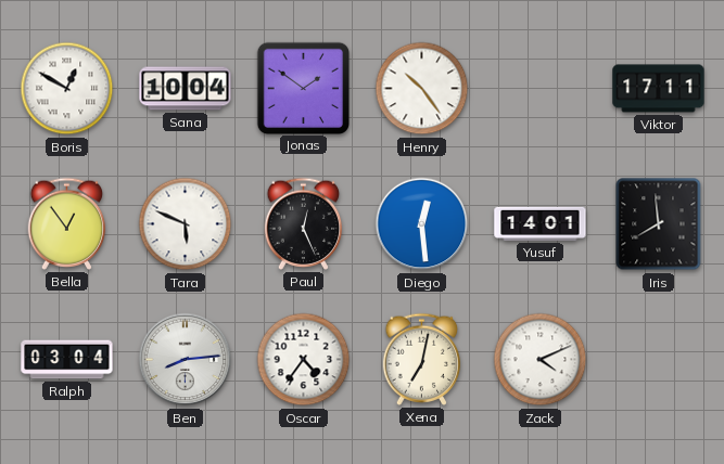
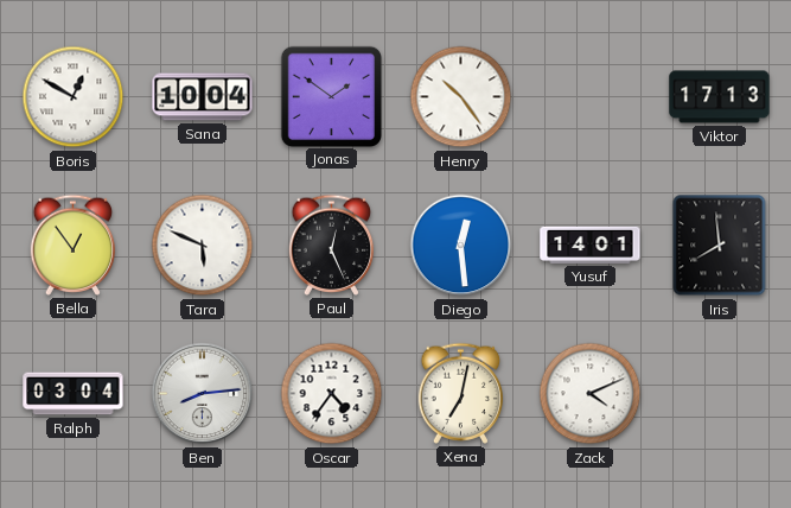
Viktor: 17:11 -> 17:13
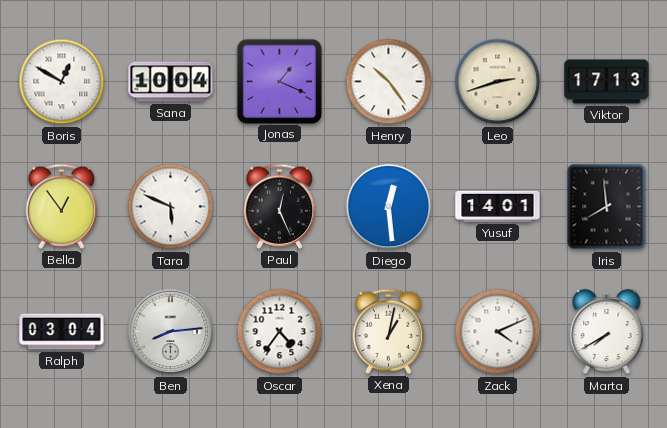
Jonas: 1:51 -> 1:19
Leo: none -> 2:42
Xena: 7:02 -> 1:02
Marta: none -> 7:40
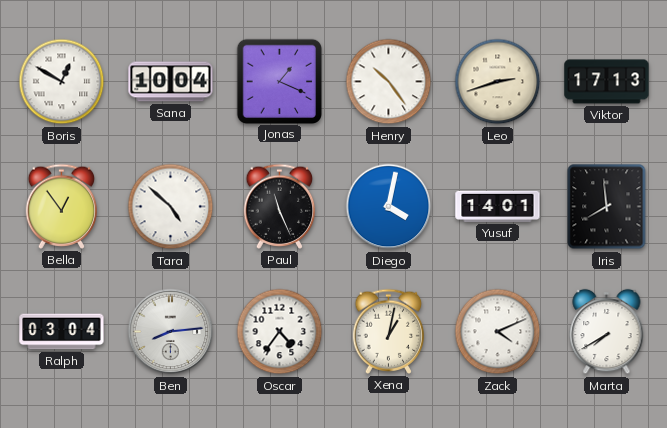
Tara: 5:49 -> 4:52
Paul: 12:26 -> 11:26
Diego: 12:29 -> 4:02
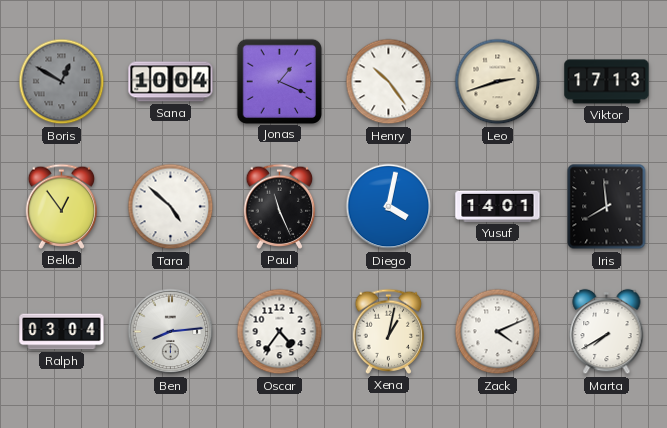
Boris dial: white -> grey
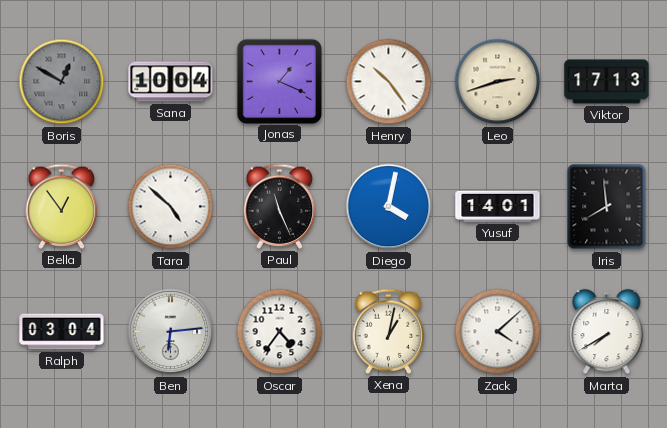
Ben: 8:14 -> 6:14
Zack: 4:11 -> 4:08
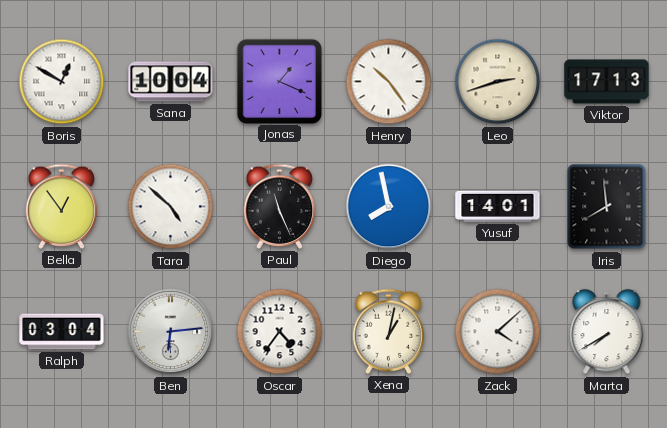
Boris dial: grey -> white
Diego: 4:02 -> 7:58
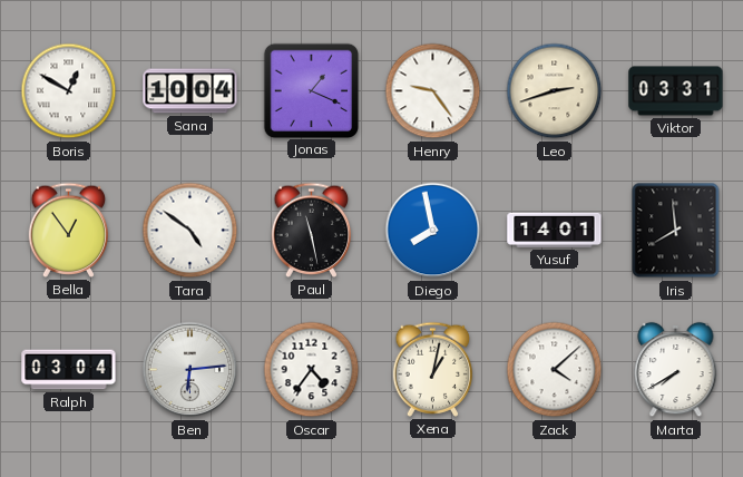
Henry: 10:24 -> 9:24
Viktor: 17:13 -> 03:31
Tara: 4:52 -> 4:51
Paul: 11:26 -> 11:28
